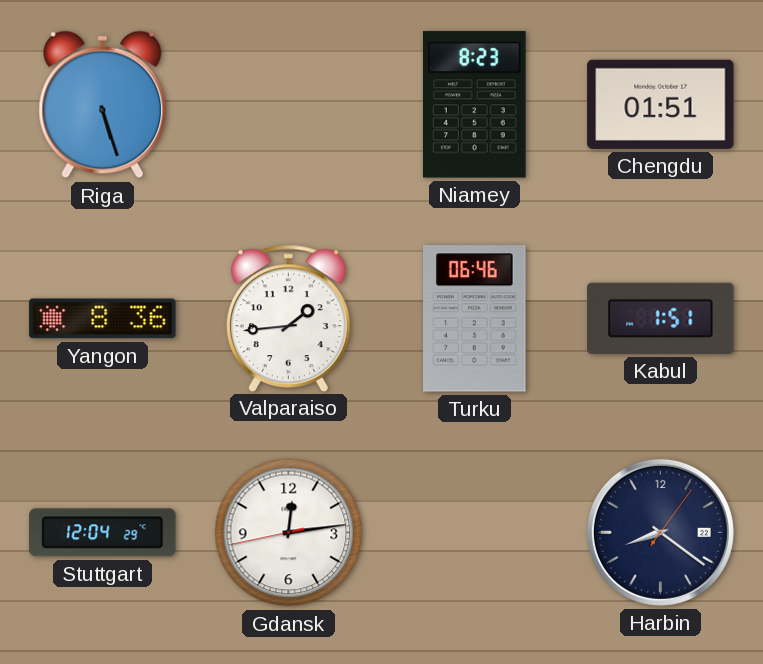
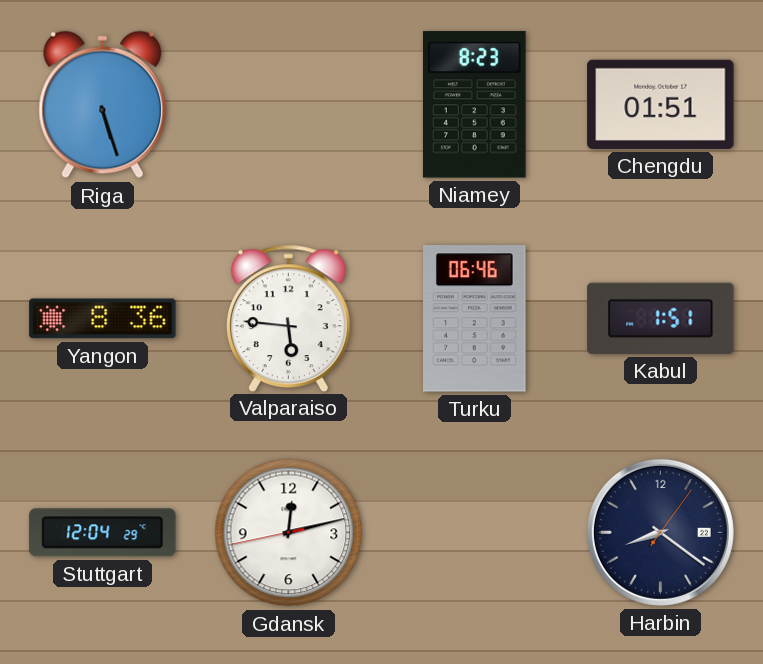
Valparaiso: 1:44 -> 5:46
Gdansk: 12:13 -> 12:12
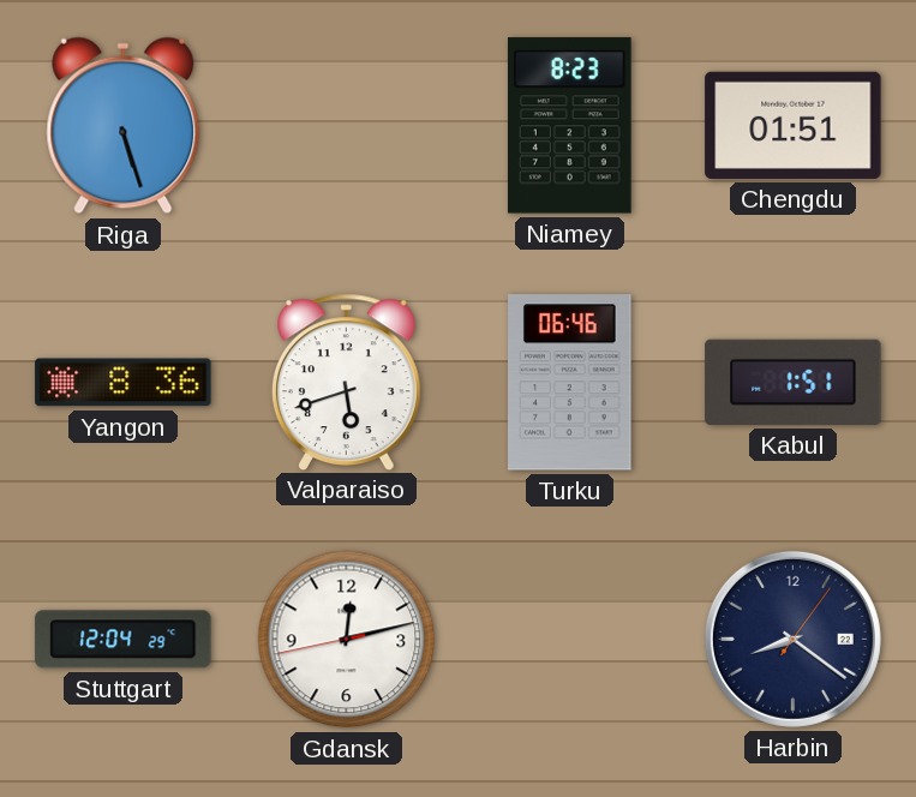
Valparaiso: 5:46 -> 5:42
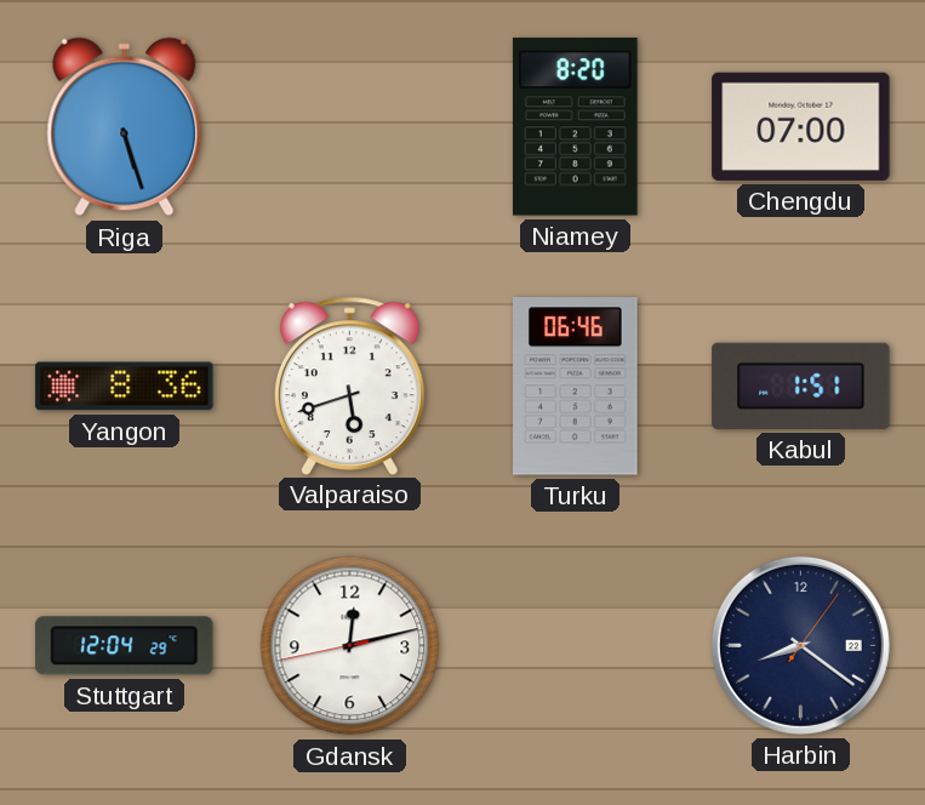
Niamey: 8:23 -> 8:20
Chengdu: 01:51 -> 07:00
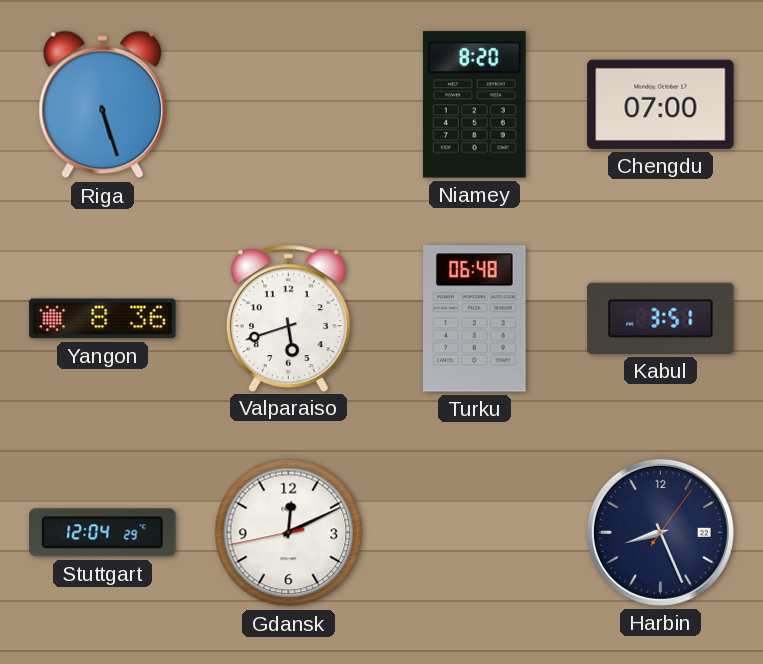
Turku: 06:46 -> 06:48
Kabul: 1:51 -> 3:51
Gdansk: 12:12 -> 12:10
Harbin: 8:21 -> 8:26
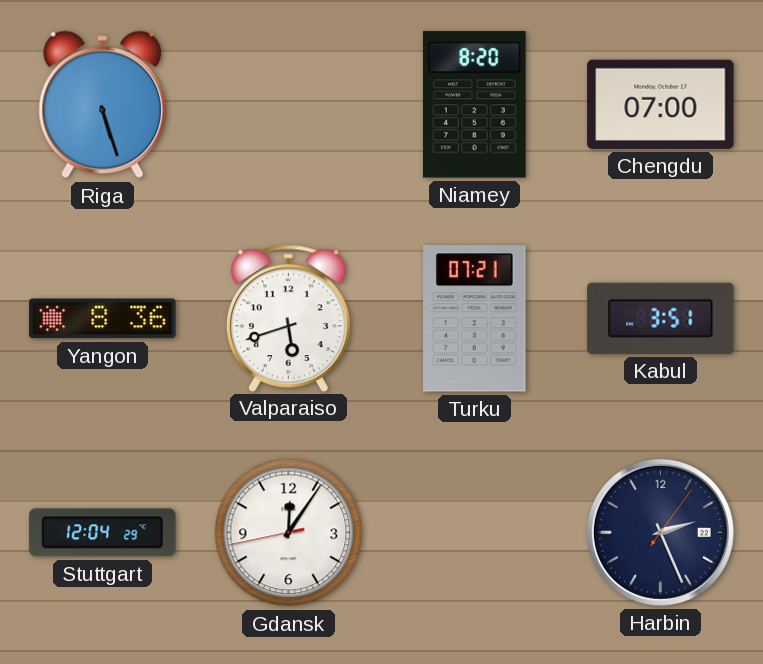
Turku: 06:48 -> 07:21
Gdansk: 12:10 -> 12:05
Harbin: 8:26 -> 2:26
